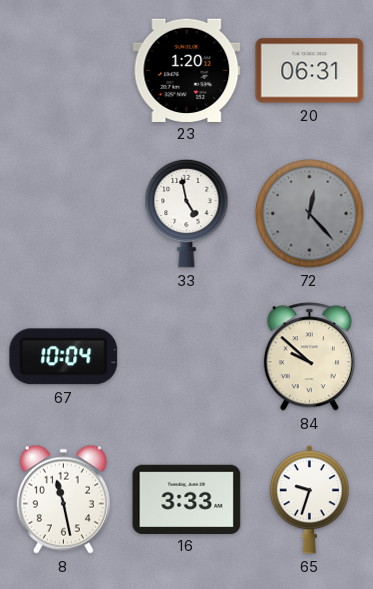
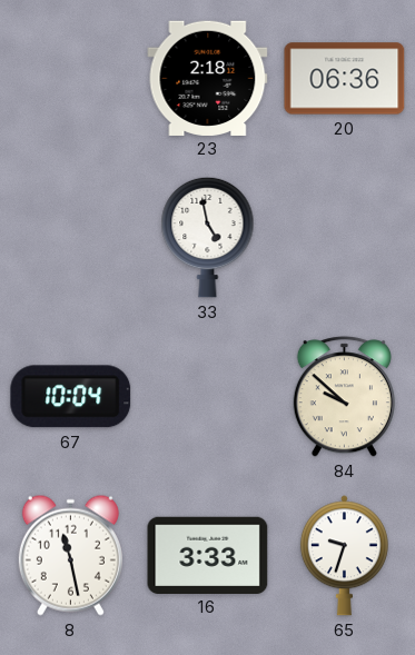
23: 1:20 -> 2:18
20: 06:31 -> 06:36
72: 12:23 -> none
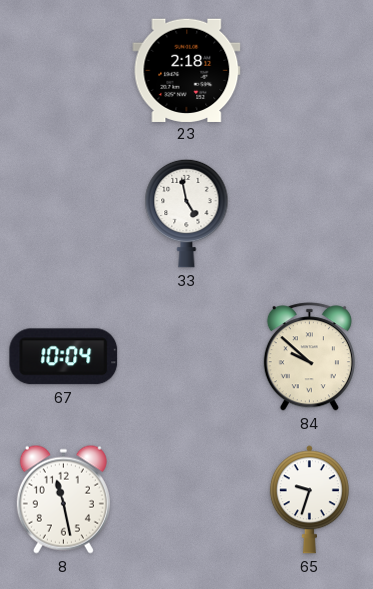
20: 06:36 -> none
16: 3:33 -> none
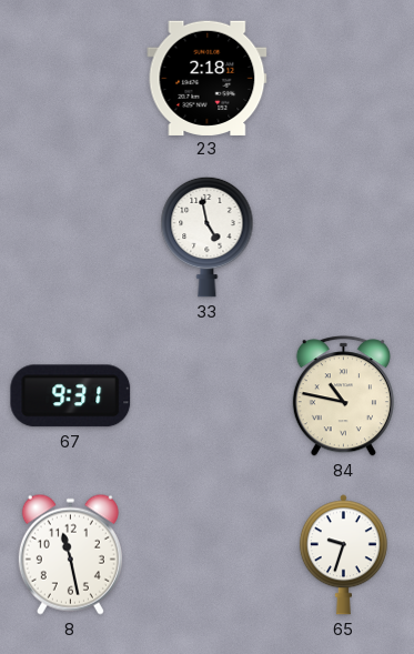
67: 10:04 -> 9:31
84: 9:52 -> 10:47
